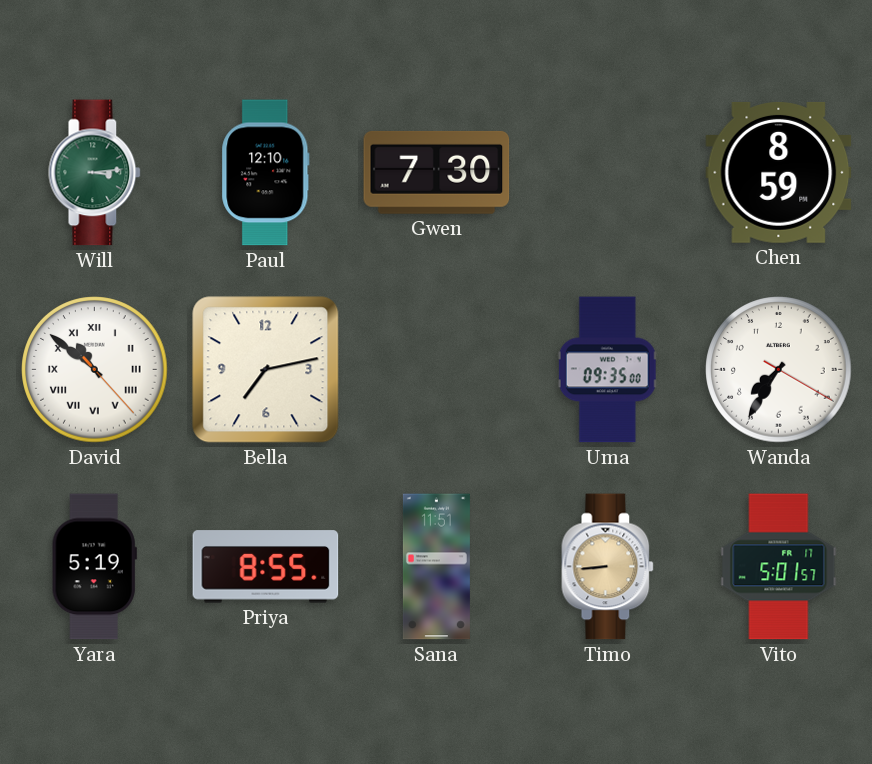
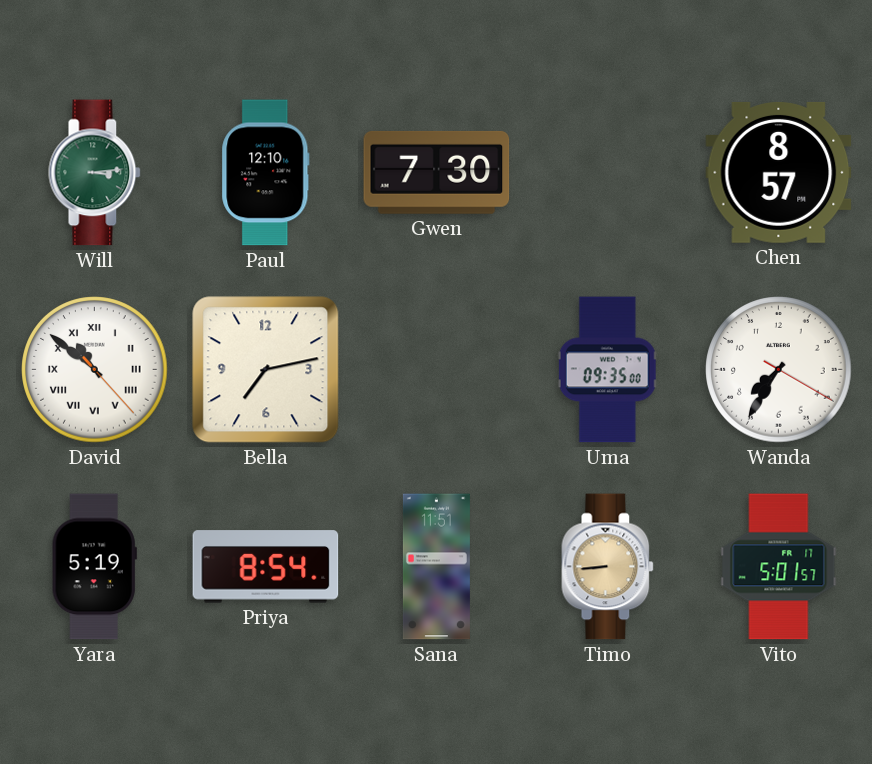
Chen: 8:59 -> 8:57
Priya: 8:55 -> 8:54
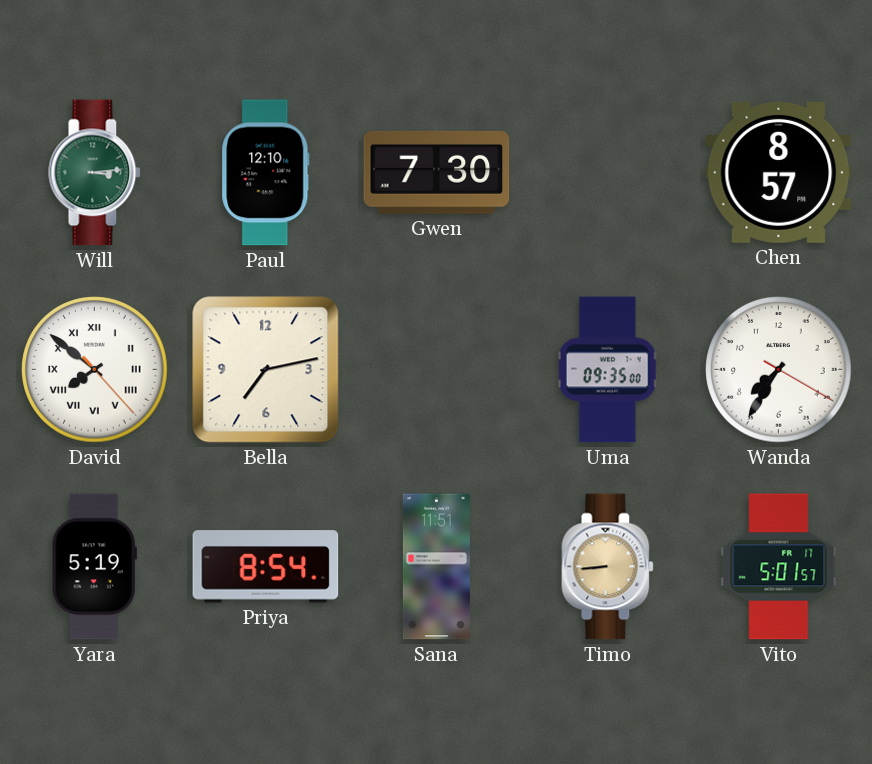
David: 10:51 -> 7:51
